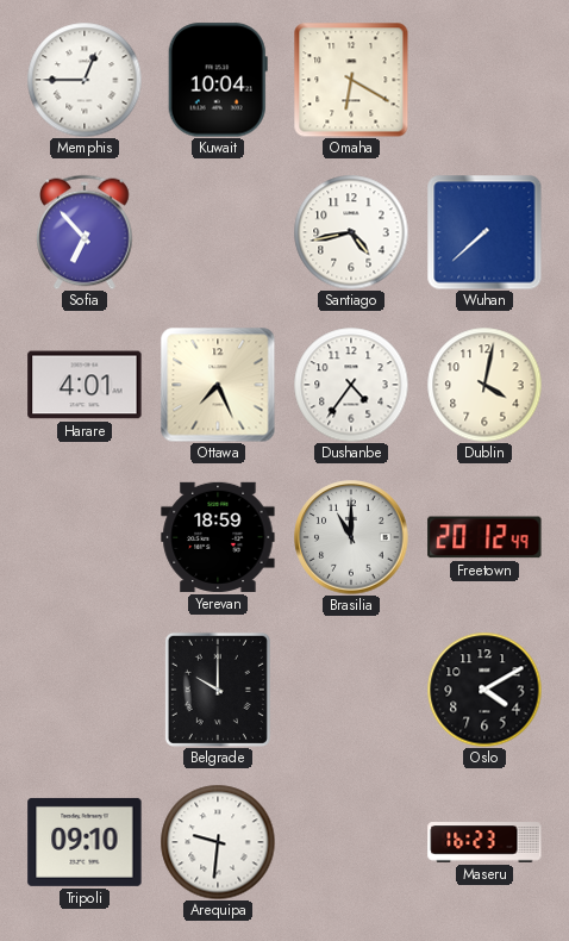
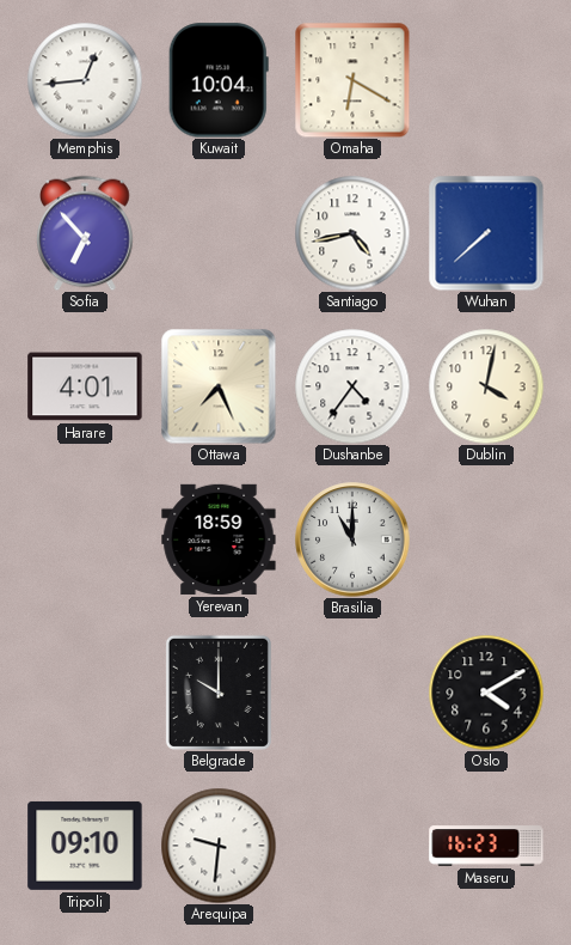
Memphis: 12:45 -> 12:44
Freetown: 20:12 -> none
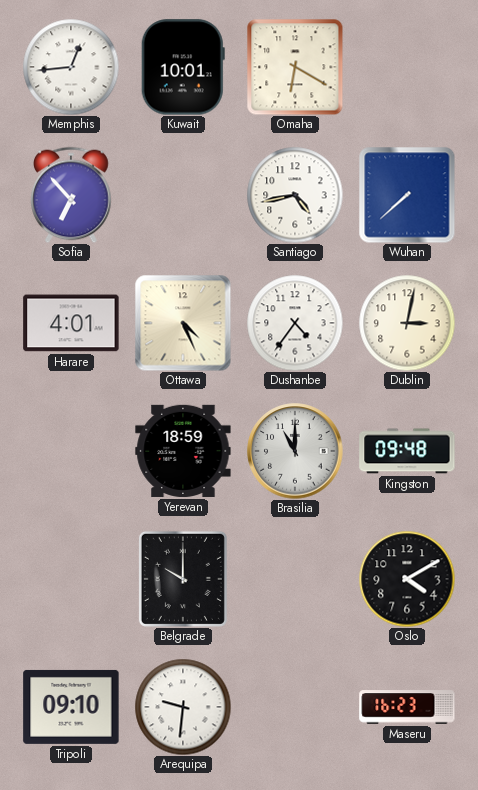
Kuwait: 10:04 -> 10:01
Ottawa: 7:26 -> 4:26
Dublin: 4:02 -> 3:02
Kingston: none -> 09:48
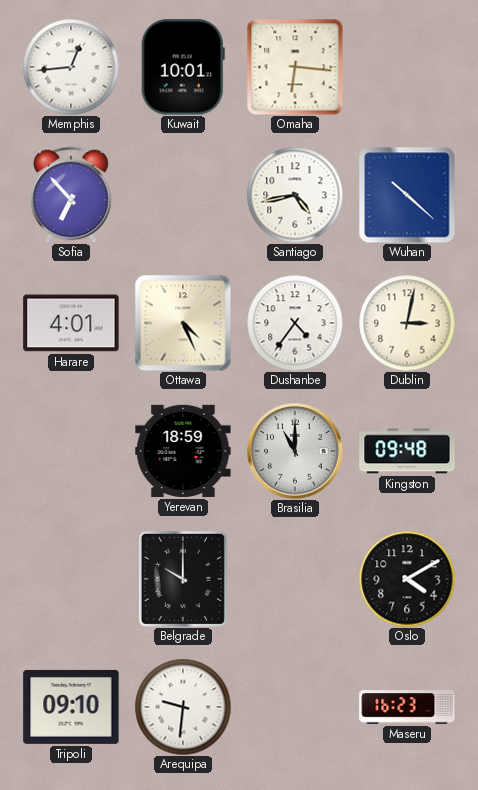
Omaha: 6:20 -> 6:16
Wuhan: 7:38 -> 10:22
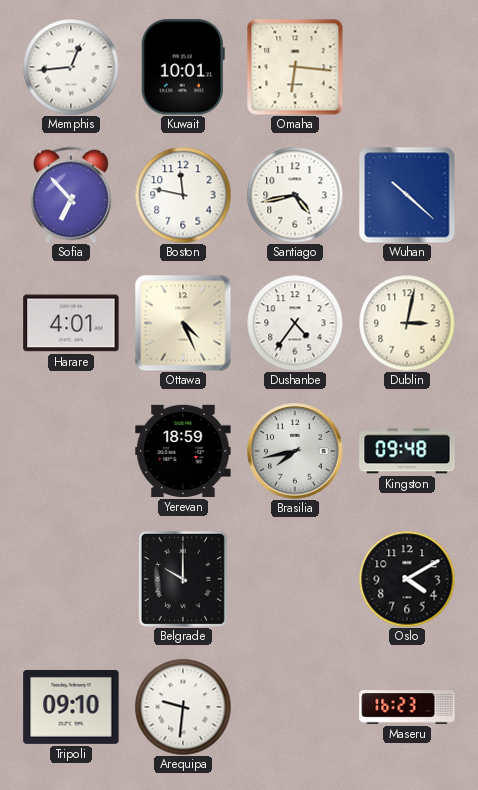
Boston: none -> 11:47
Brasilia: 11:00 -> 7:43
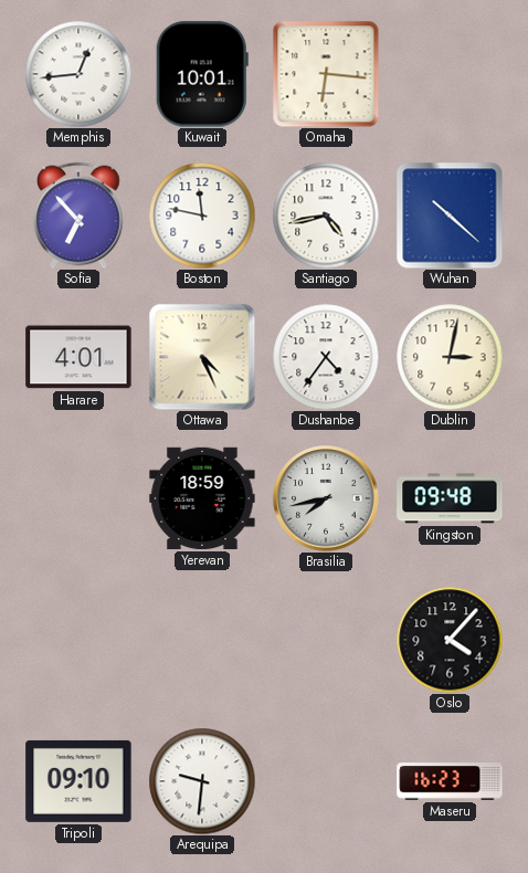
Belgrade: 10:00 -> none
Oslo: 4:10 -> 4:07
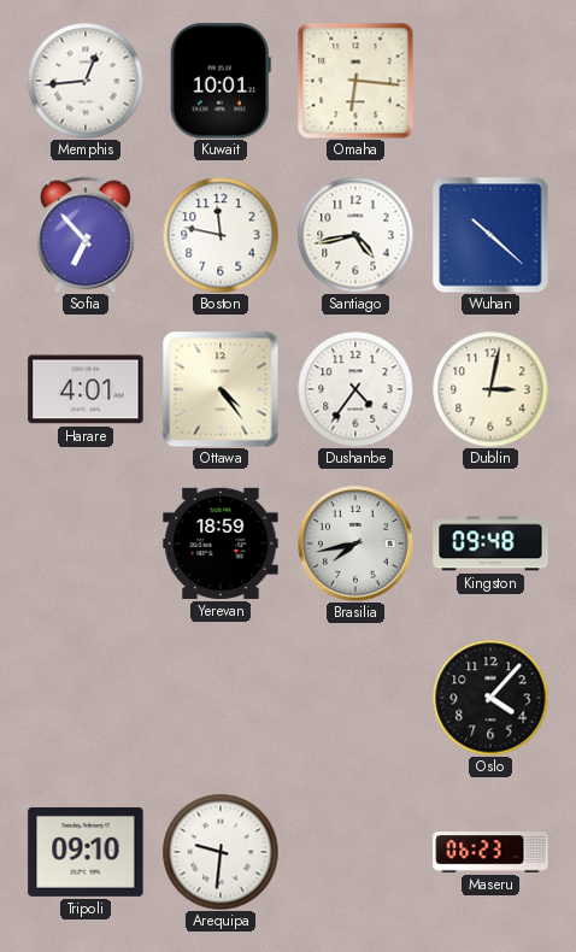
Ottawa: 4:26 -> 4:24
Maseru: 16:23 -> 06:23
